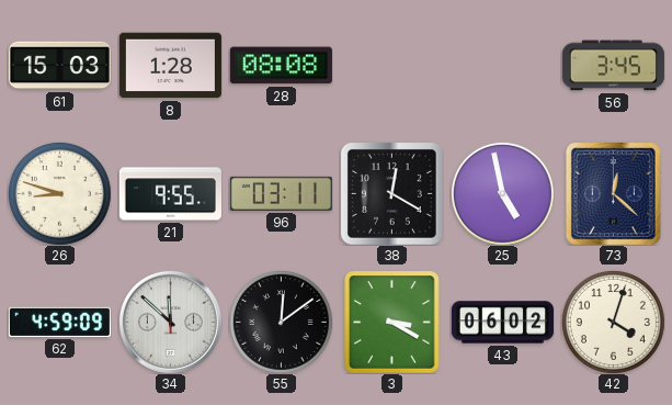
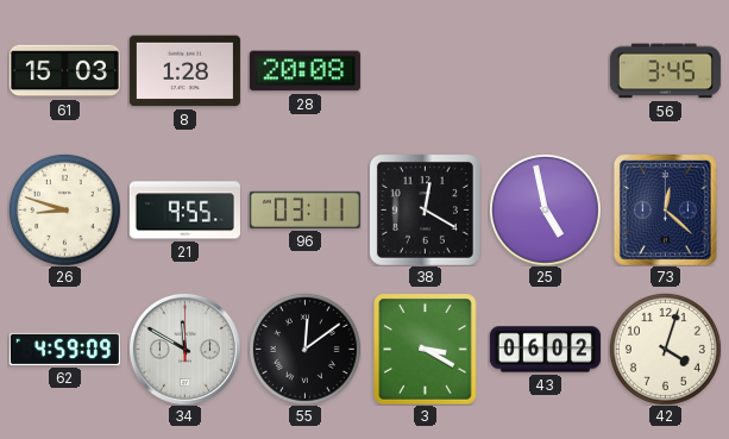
28: 08:08 -> 20:08
34: 11:52 -> 11:50
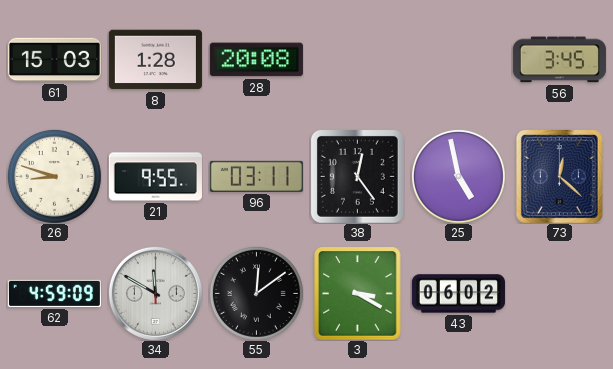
38: 12:20 -> 12:24
42: 4:03 -> none
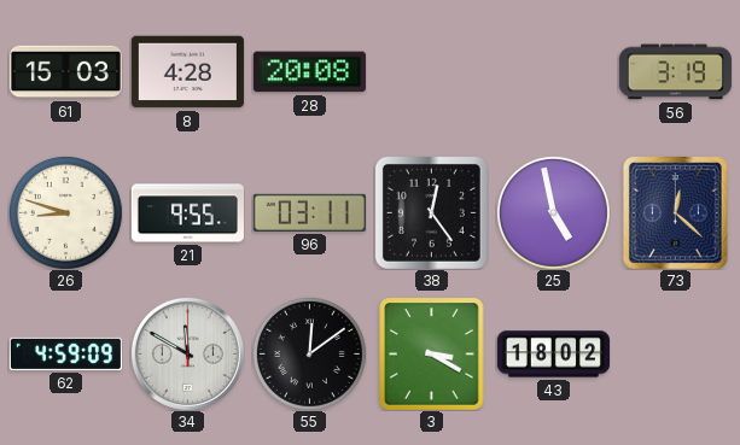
8: 1:28 -> 4:28
56: 3:45 -> 3:19
43: 06:02 -> 18:02
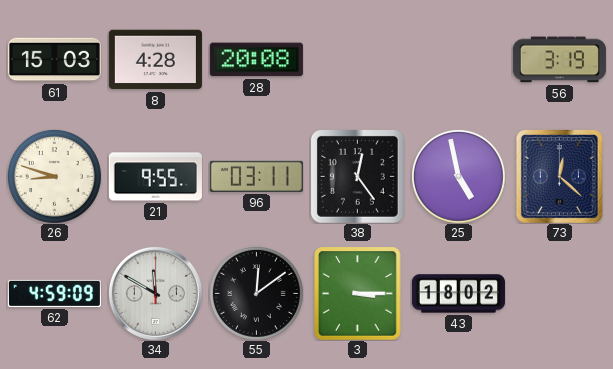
3: 3:20 -> 3:15
